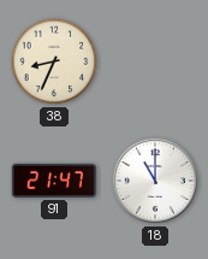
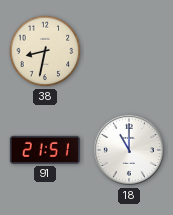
38: 8:34 -> 8:32
91: 21:47 -> 21:51
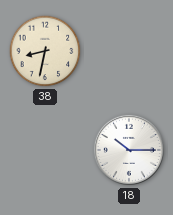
91: 21:51 -> none
18: 11:00 -> 10:15
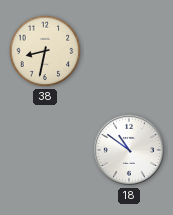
18: 10:15 -> 10:51
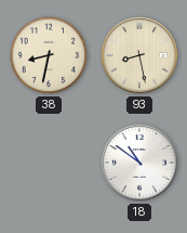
93: none -> 8:28
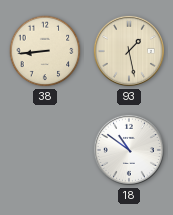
38: 8:32 -> 8:44
93: 8:28 -> 1:28
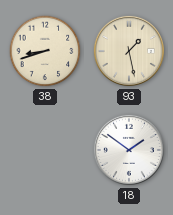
38: 8:44 -> 8:42
18: 10:51 -> 1:51
